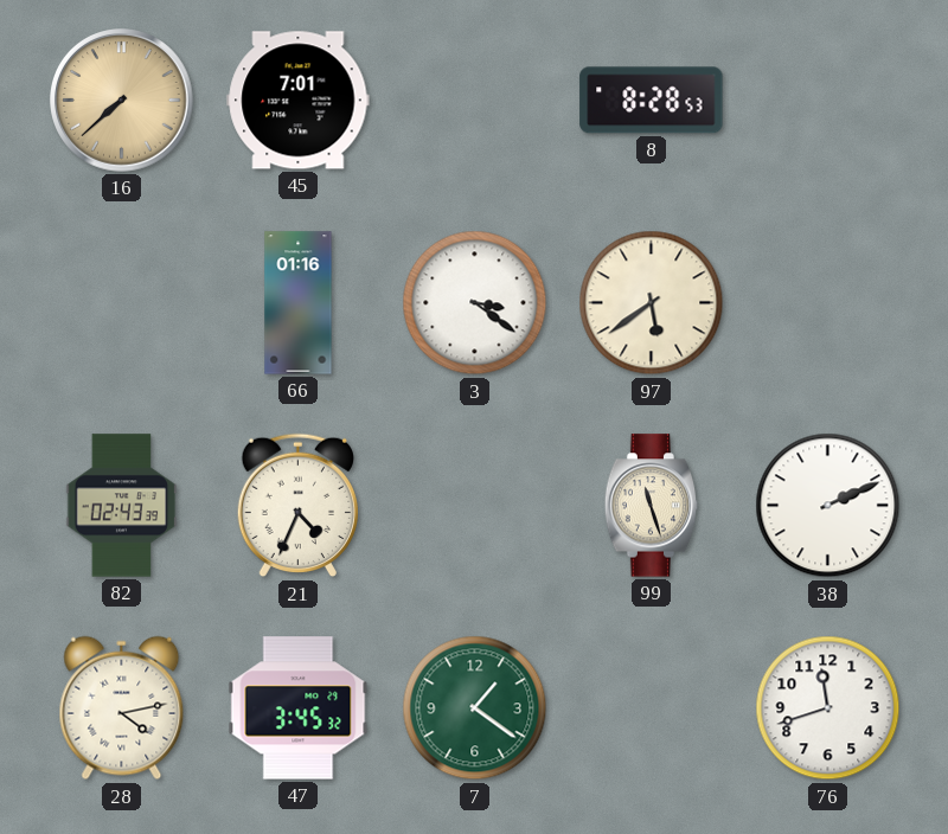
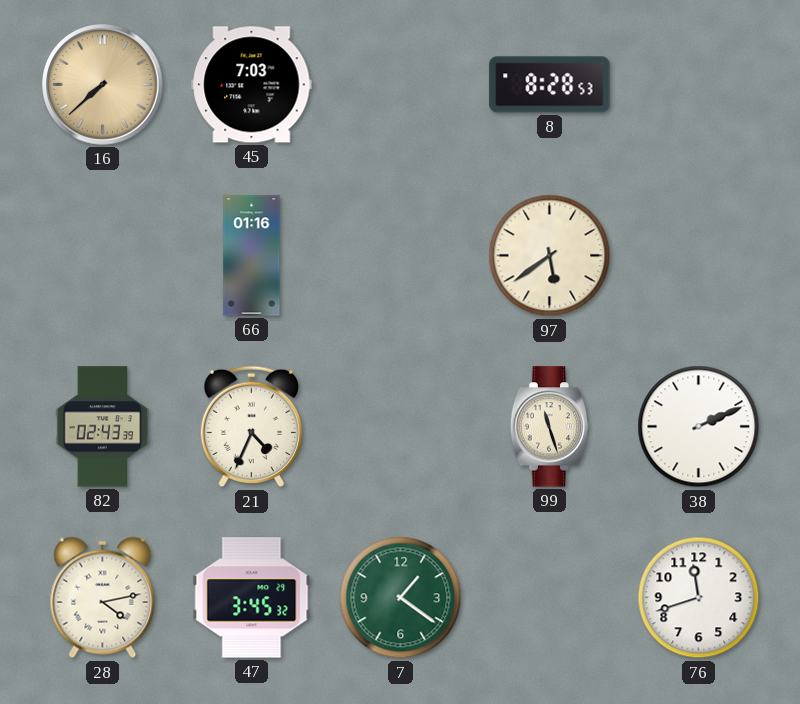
45: 7:01 -> 7:03
3: 3:21 -> none
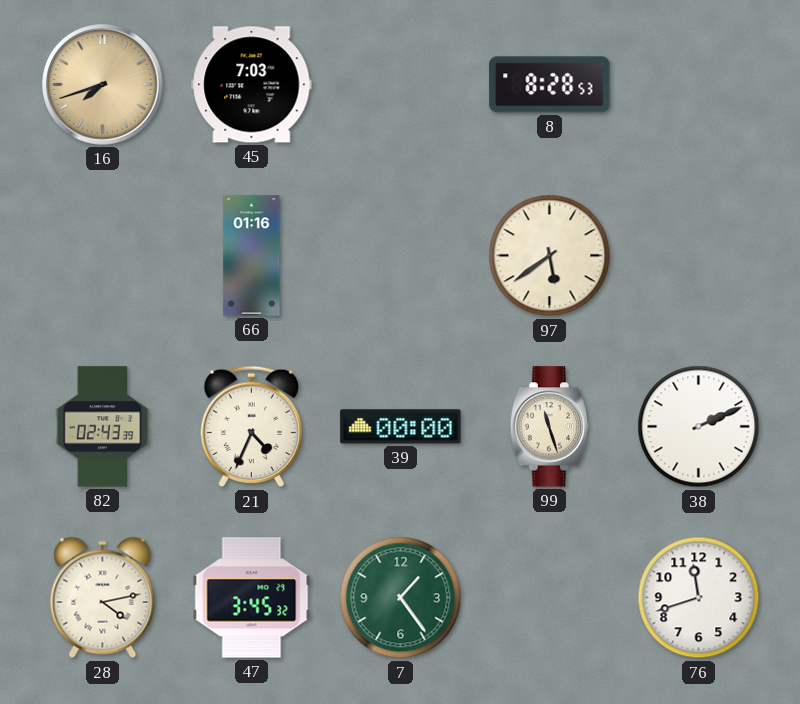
16: 7:38 -> 7:42
39: none -> 00:00
7: 1:21 -> 1:24
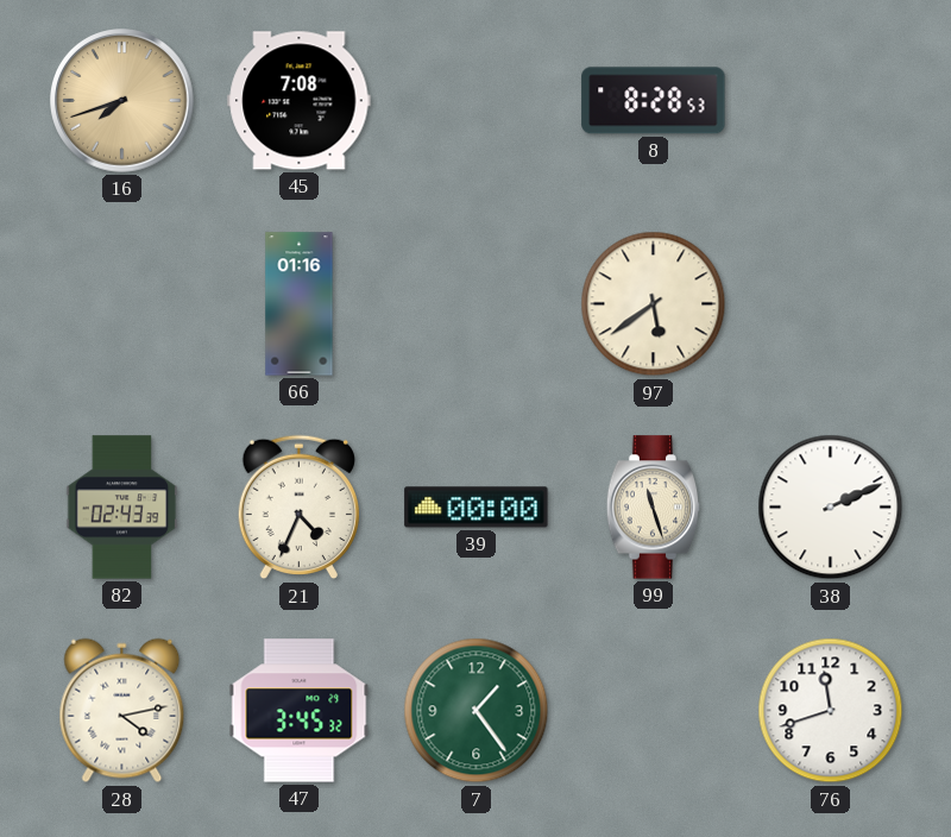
45: 7:03 -> 7:08
